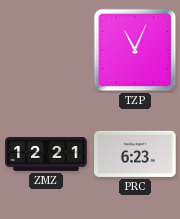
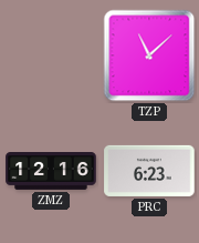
TZP: 11:04 -> 11:08
ZMZ: 12:21 -> 12:16
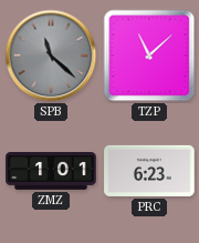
SPB: none -> 11:22
ZMZ: 12:16 -> 1:01
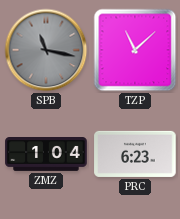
SPB: 11:22 -> 11:17
ZMZ: 1:01 -> 1:04
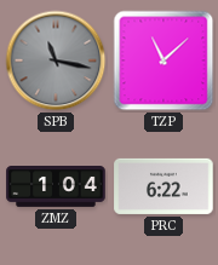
PRC: 6:23 -> 6:22
